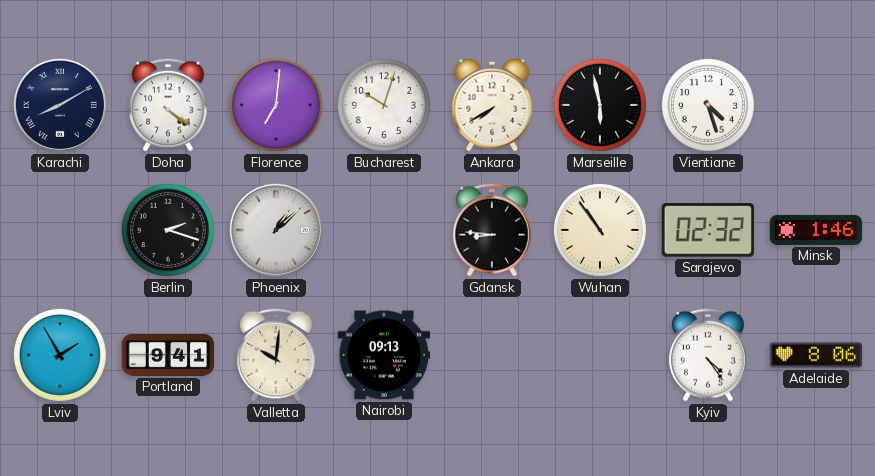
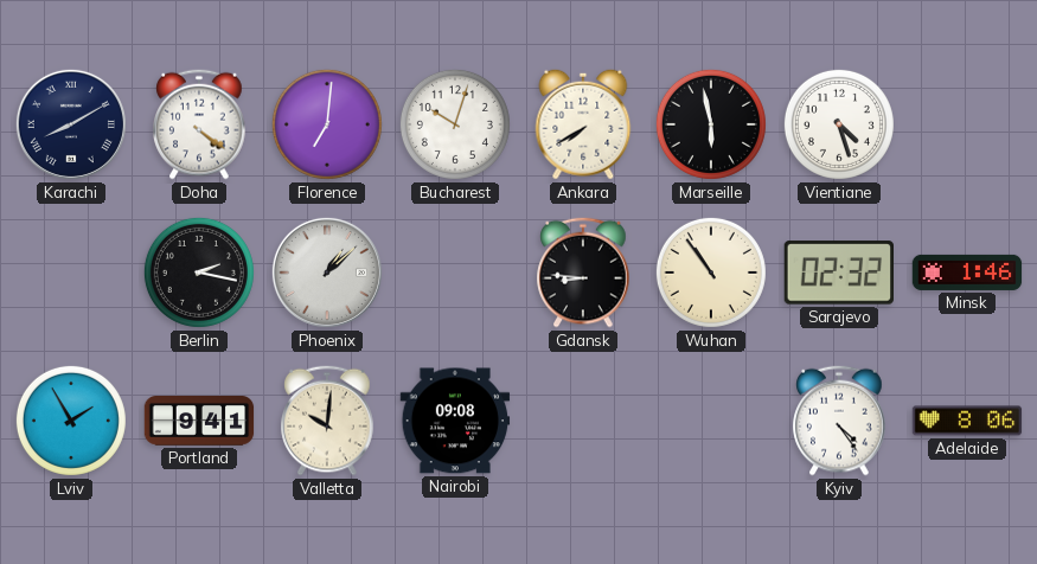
Berlin: 2:18 -> 2:17
Nairobi: 09:13 -> 09:08
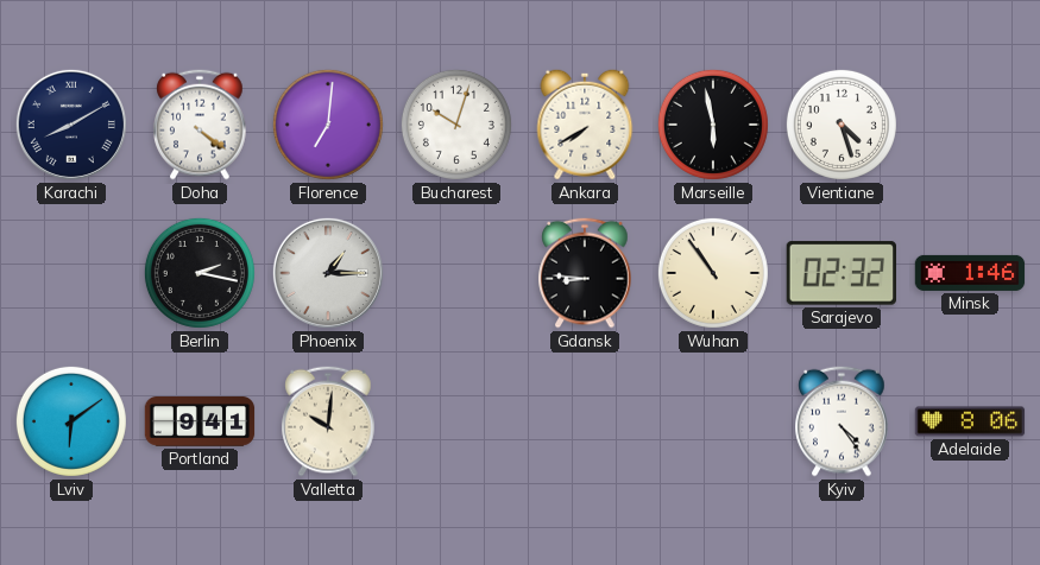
Phoenix: 1:08 -> 1:15
Lviv: 1:55 -> 6:09
Nairobi: 09:08 -> none
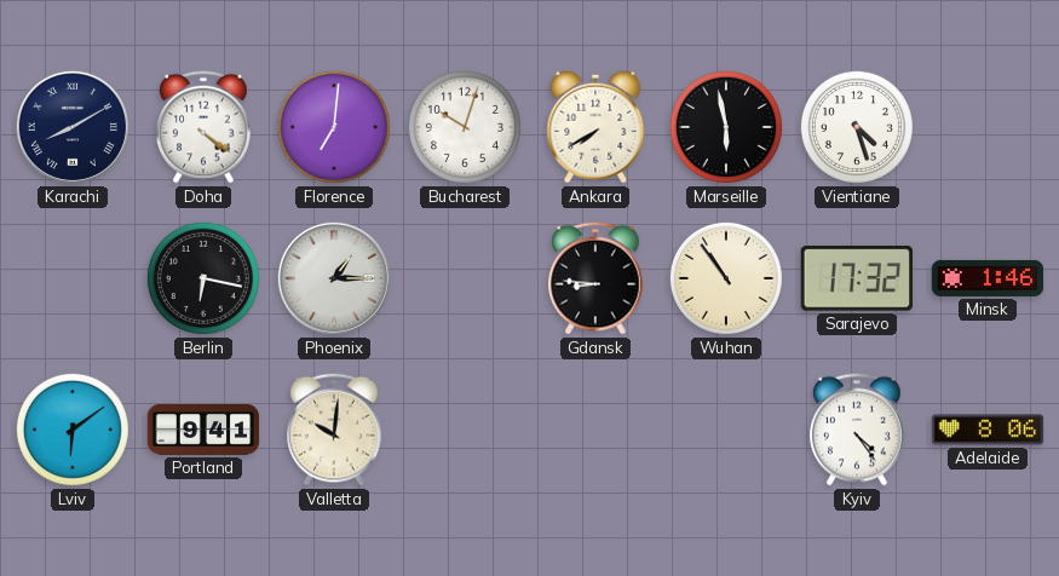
Berlin: 2:17 -> 6:17
Sarajevo: 02:32 -> 17:32
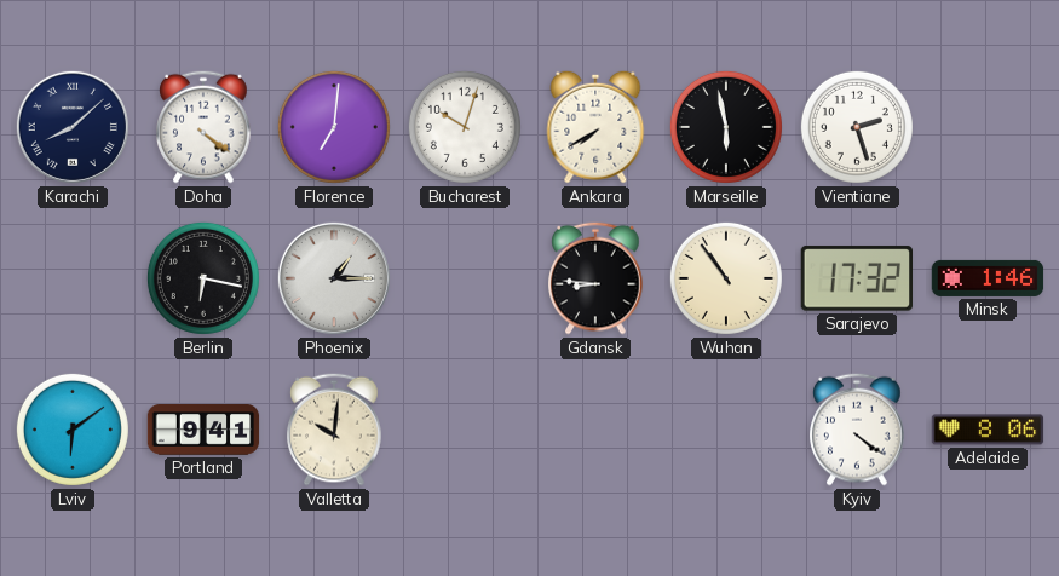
Karachi: 8:10 -> 8:08
Vientiane: 4:27 -> 2:27
Kyiv: 4:24 -> 4:21
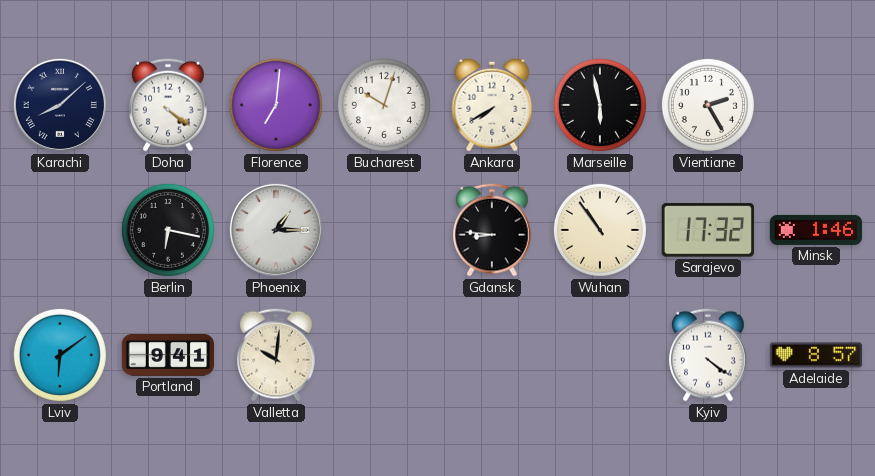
Vientiane: 2:27 -> 2:25
Adelaide: 8:06 -> 8:57
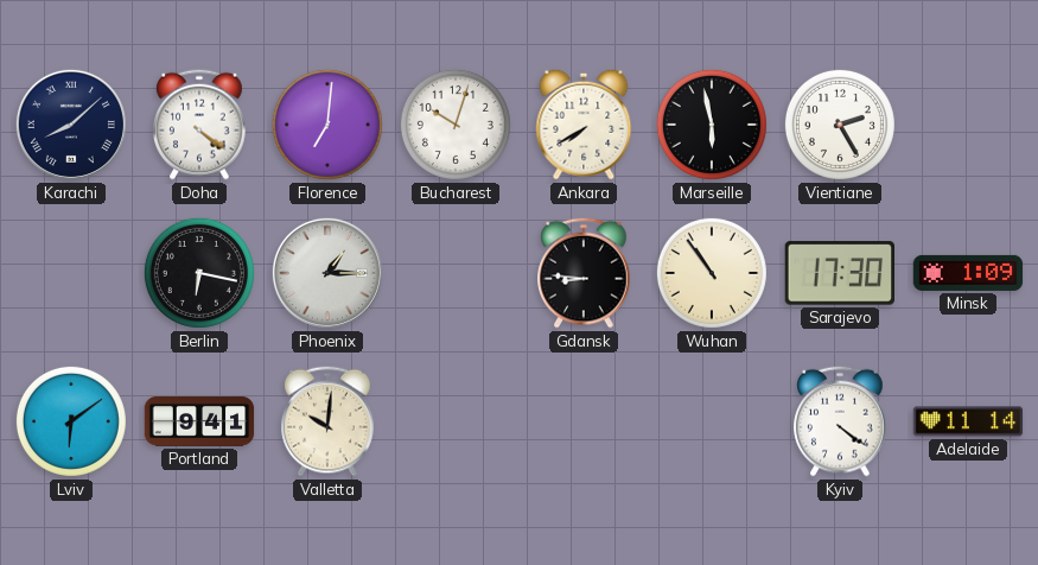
Sarajevo: 17:32 -> 17:30
Minsk: 1:46 -> 1:09
Adelaide: 8:57 -> 11:14
